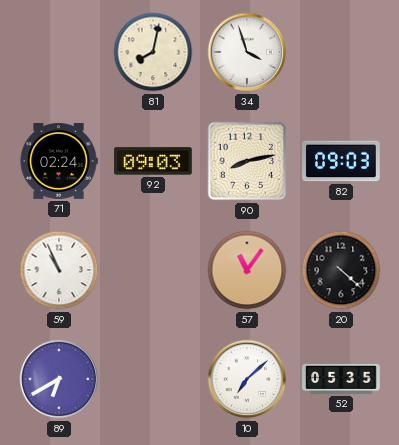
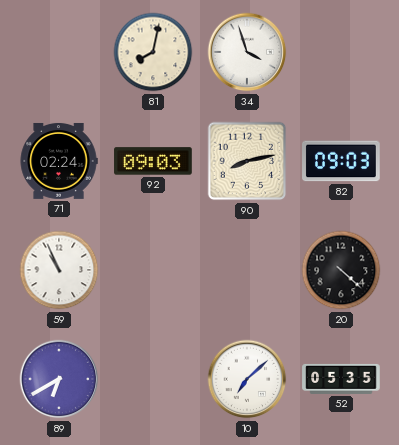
57: 11:06 -> none
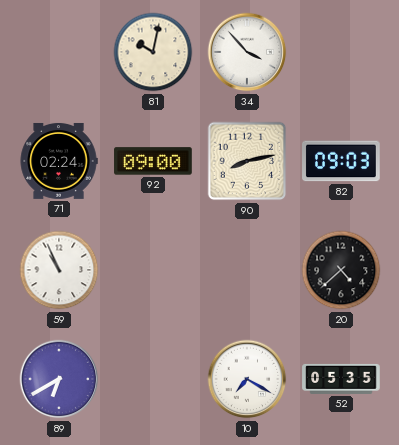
81: 8:02 -> 10:02
34: 3:57 -> 3:53
92: 09:03 -> 09:00
20: 4:22 -> 4:38
10: 7:08 -> 7:20
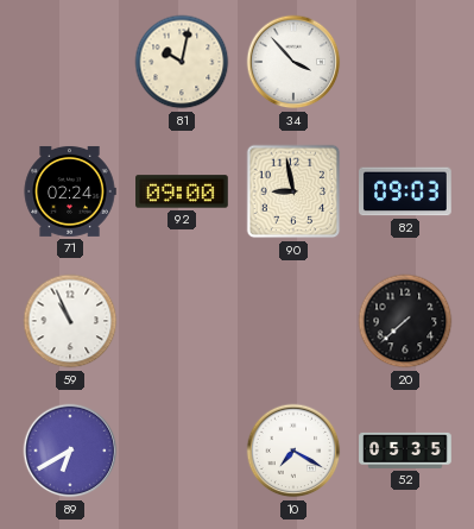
90: 8:13 -> 8:58
20: 4:38 -> 7:38
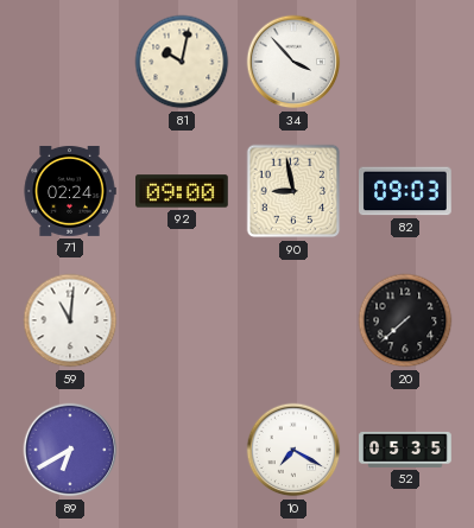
59: 10:56 -> 11:01
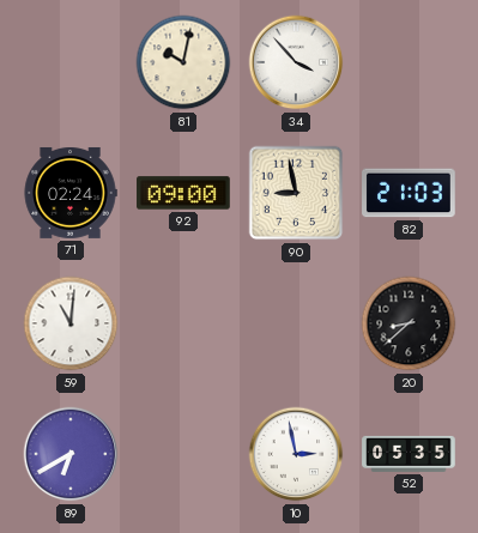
82: 09:03 -> 21:03
20: 7:38 -> 8:38
10: 7:20 -> 2:58
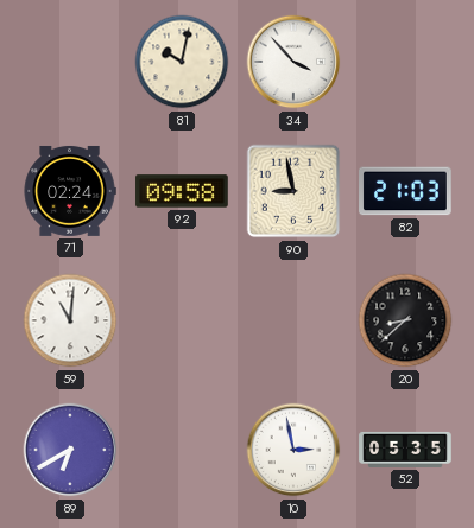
92: 09:00 -> 09:58
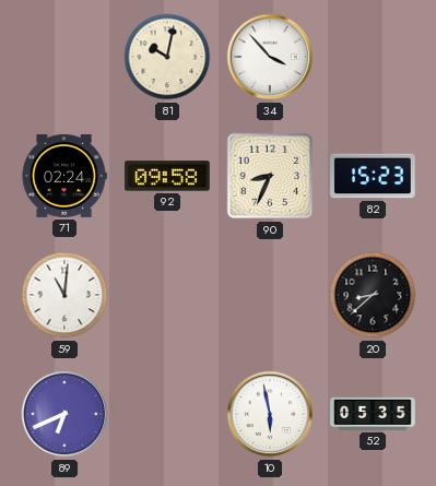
90: 8:58 -> 8:34
82: 21:03 -> 15:23
89: 6:40 -> 6:41
10: 2:58 -> 5:58
